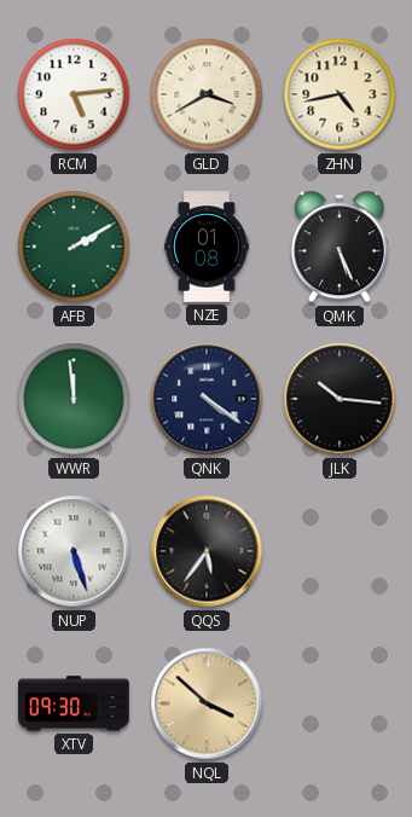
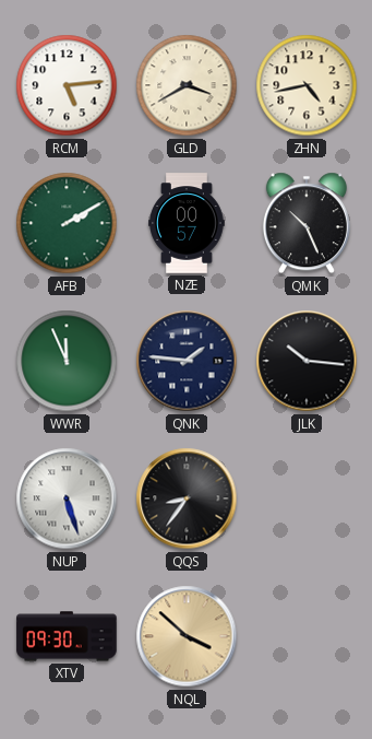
NZE: 01:08 -> 00:57
QMK: 5:26 -> 10:26
WWR: 11:59 -> 11:56
QNK: 4:21 -> 1:46
QQS: 5:36 -> 8:36
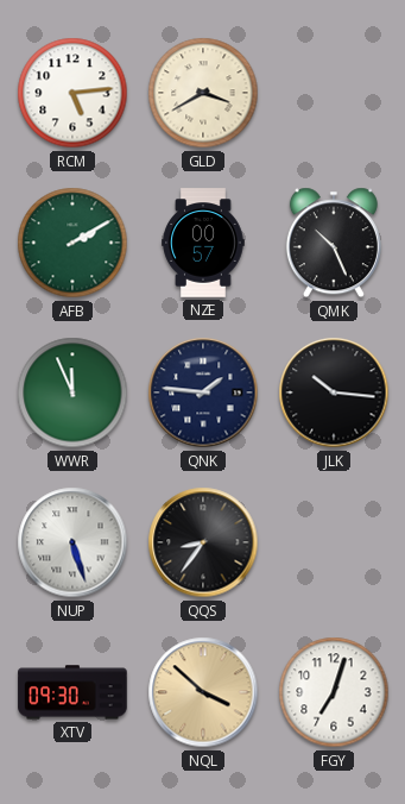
ZHN: 4:43 -> none
FGY: none -> 7:03
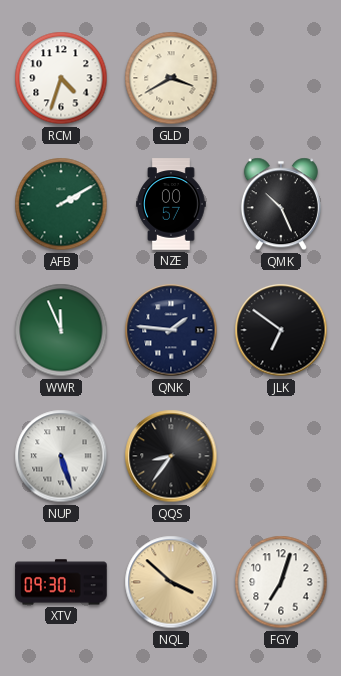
RCM: 5:14 -> 4:33
JLK: 10:16 -> 6:51
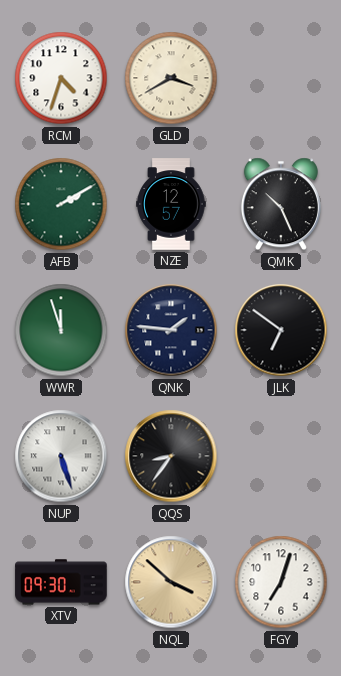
NZE: 00:57 -> 12:57
WWR: 11:56 -> 11:57
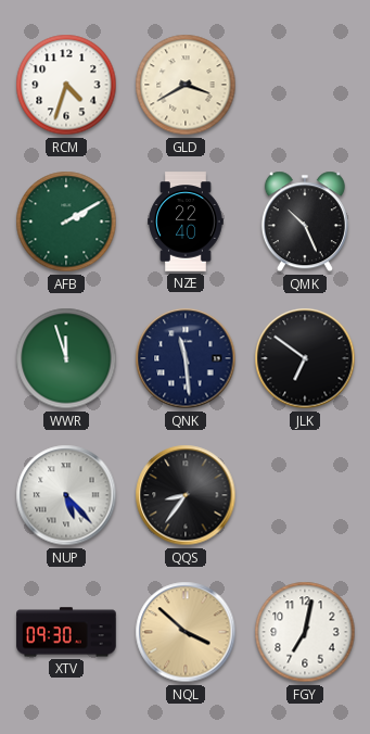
NZE: 12:57 -> 22:40
QNK: 1:46 -> 11:29
NUP: 5:27 -> 5:23
FGY: 7:03 -> 7:02
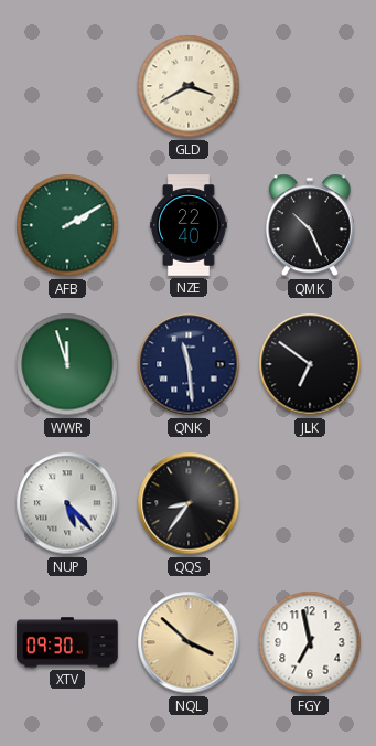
RCM: 4:33 -> none
FGY: 7:02 -> 6:58
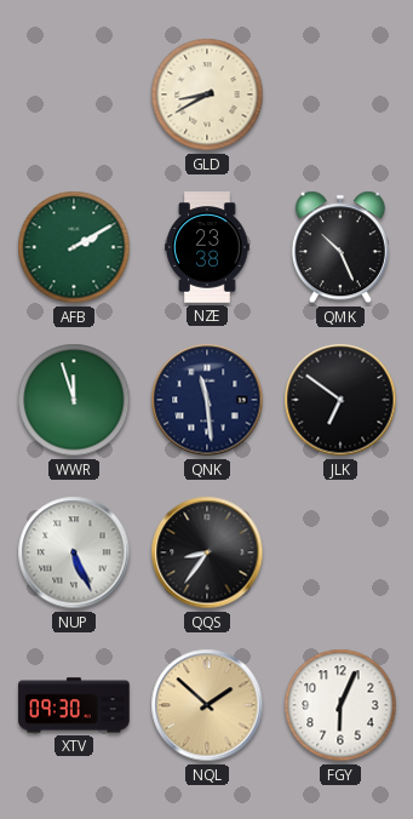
GLD: 3:40 -> 8:40
NZE: 22:40 -> 23:38
NUP: 5:23 -> 5:26
NQL: 3:52 -> 1:52
FGY: 6:58 -> 6:04
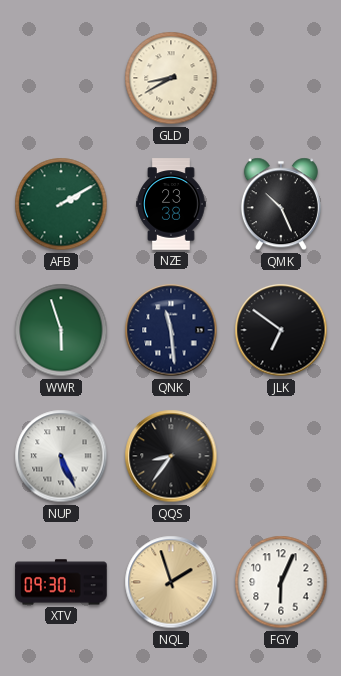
WWR: 11:57 -> 5:57
NQL: 1:52 -> 1:57
